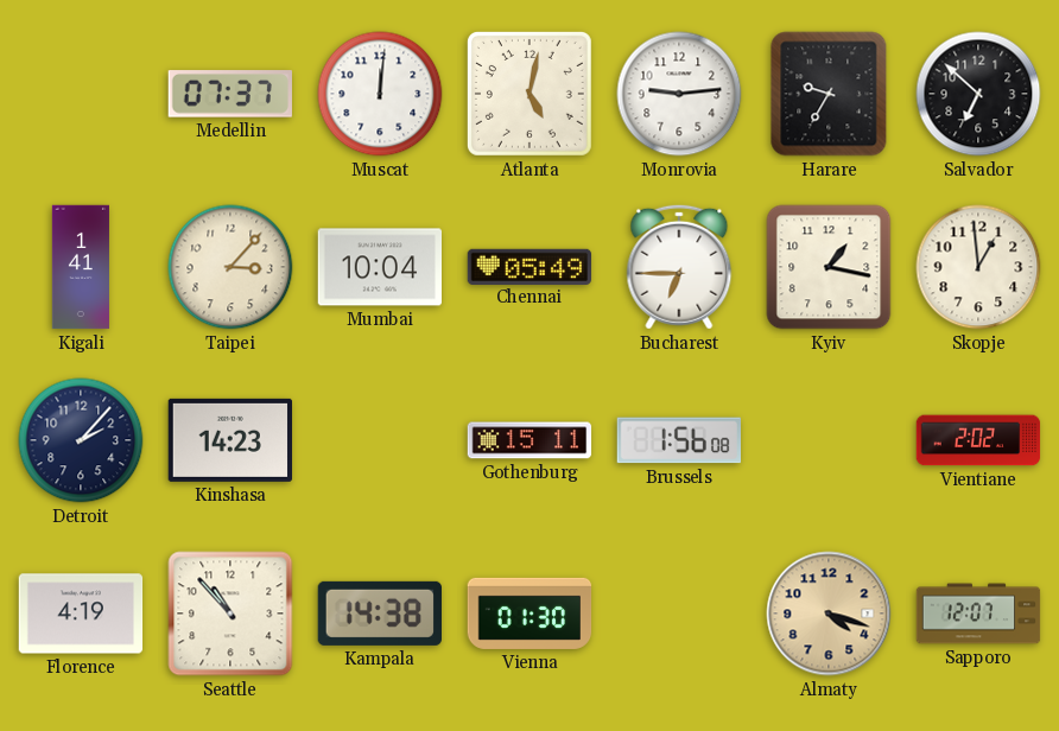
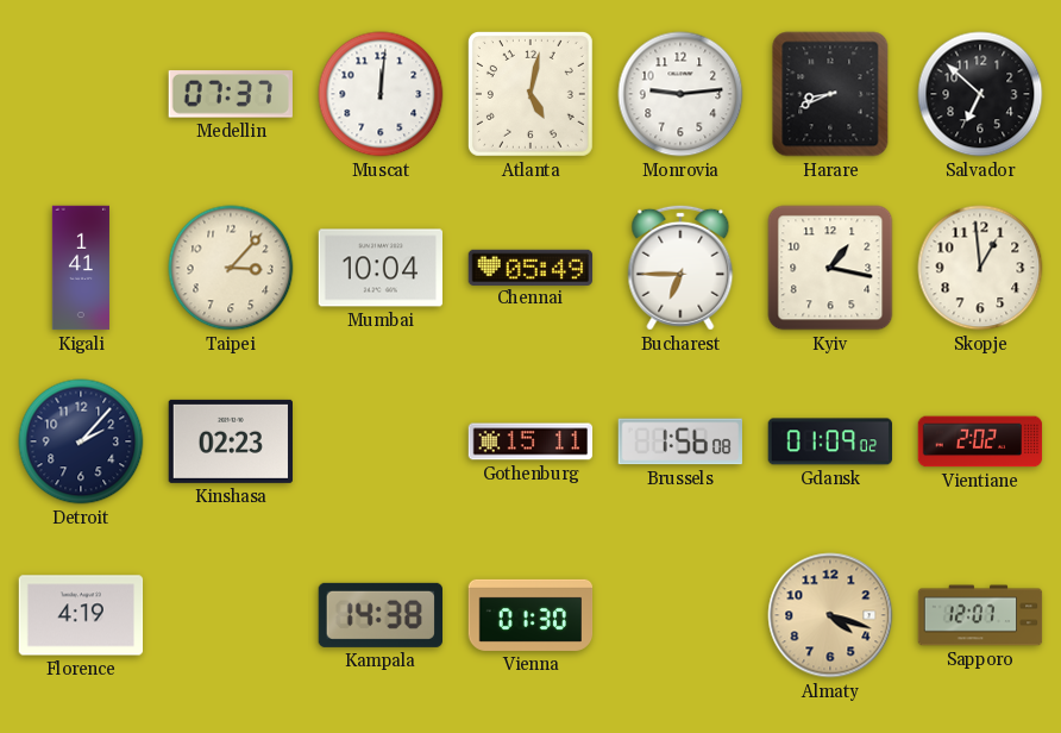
Harare: 9:35 -> 8:41
Kinshasa: 14:23 -> 02:23
Gdansk: none -> 01:09
Seattle: 10:53 -> none
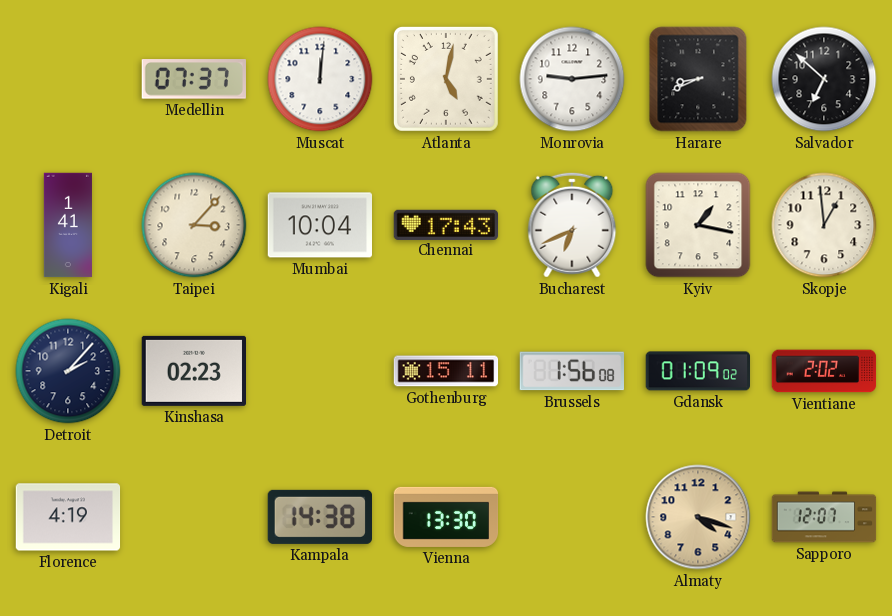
Chennai: 05:49 -> 17:43
Bucharest: 6:45 -> 6:41
Vienna: 01:30 -> 13:30
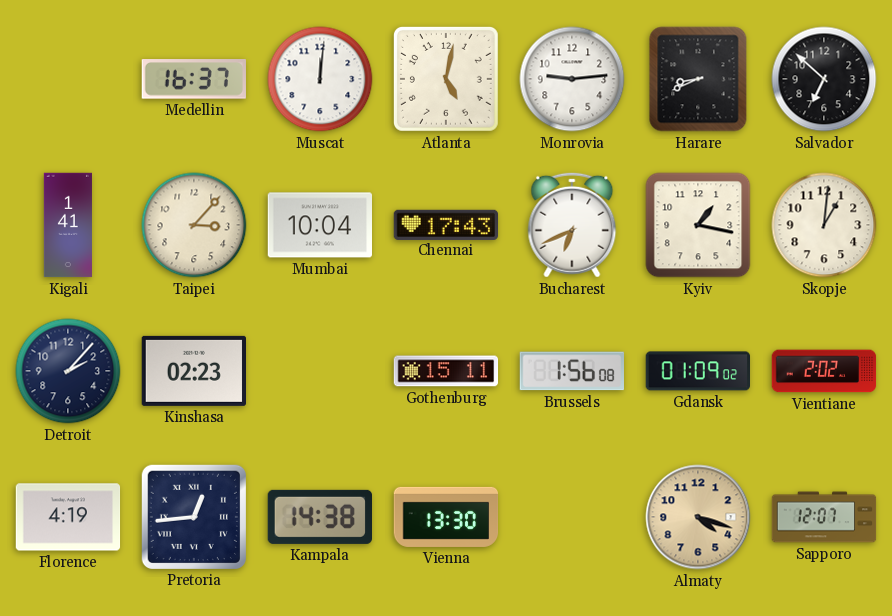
Medellin: 07:37 -> 16:37
Skopje: 12:59 -> 1:01
Pretoria: none -> 12:44
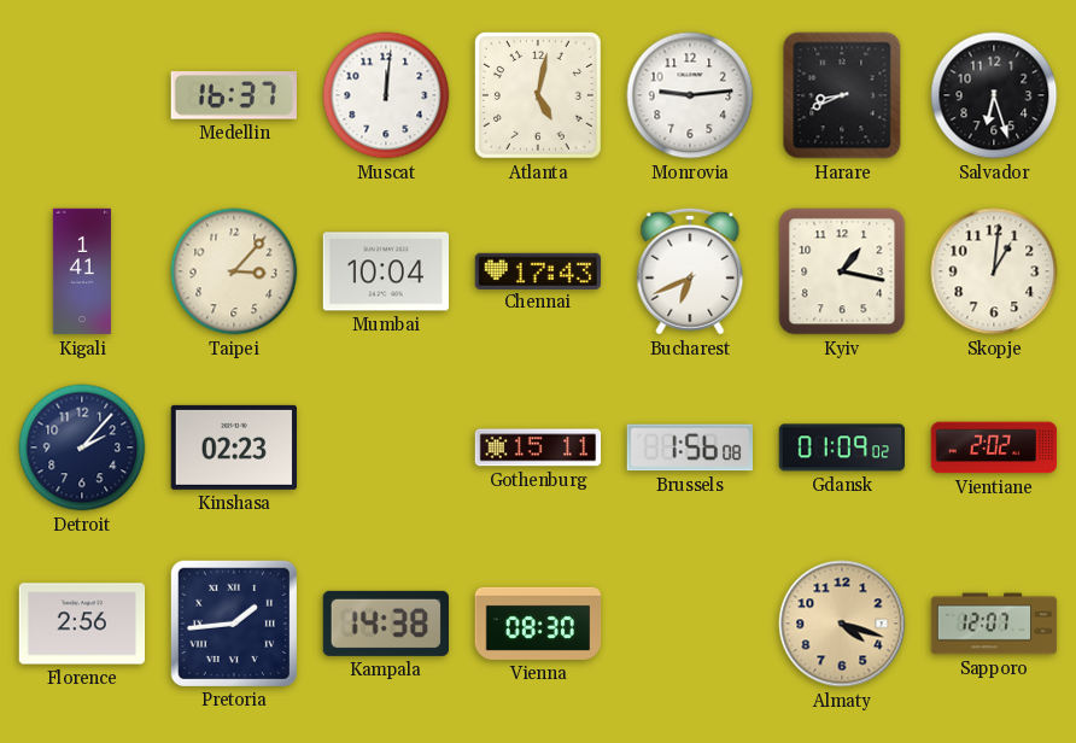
Salvador: 6:52 -> 6:27
Florence: 4:19 -> 2:56
Pretoria: 12:44 -> 1:44
Vienna: 13:30 -> 08:30
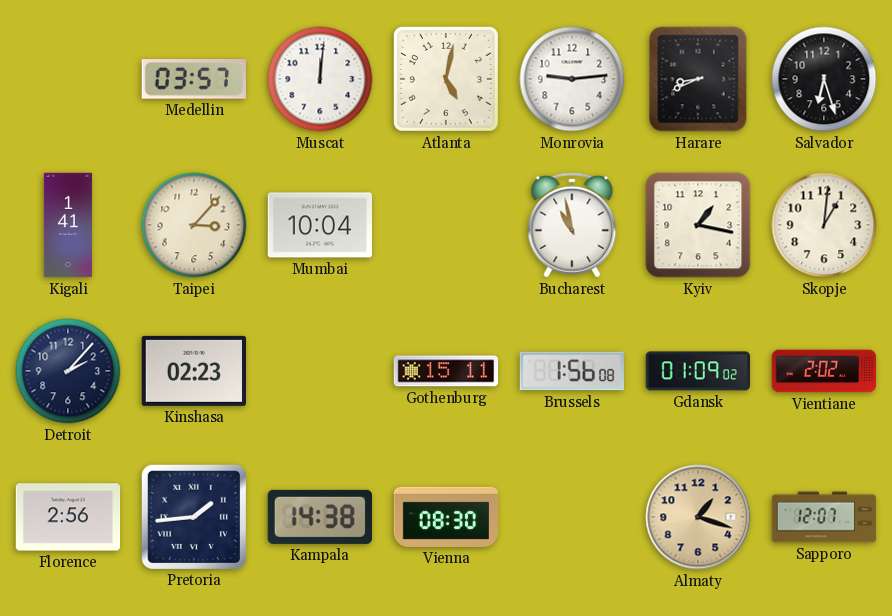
Medellin: 16:37 -> 03:57
Chennai: 17:43 -> none
Bucharest: 6:41 -> 10:58
Almaty: 4:18 -> 1:18
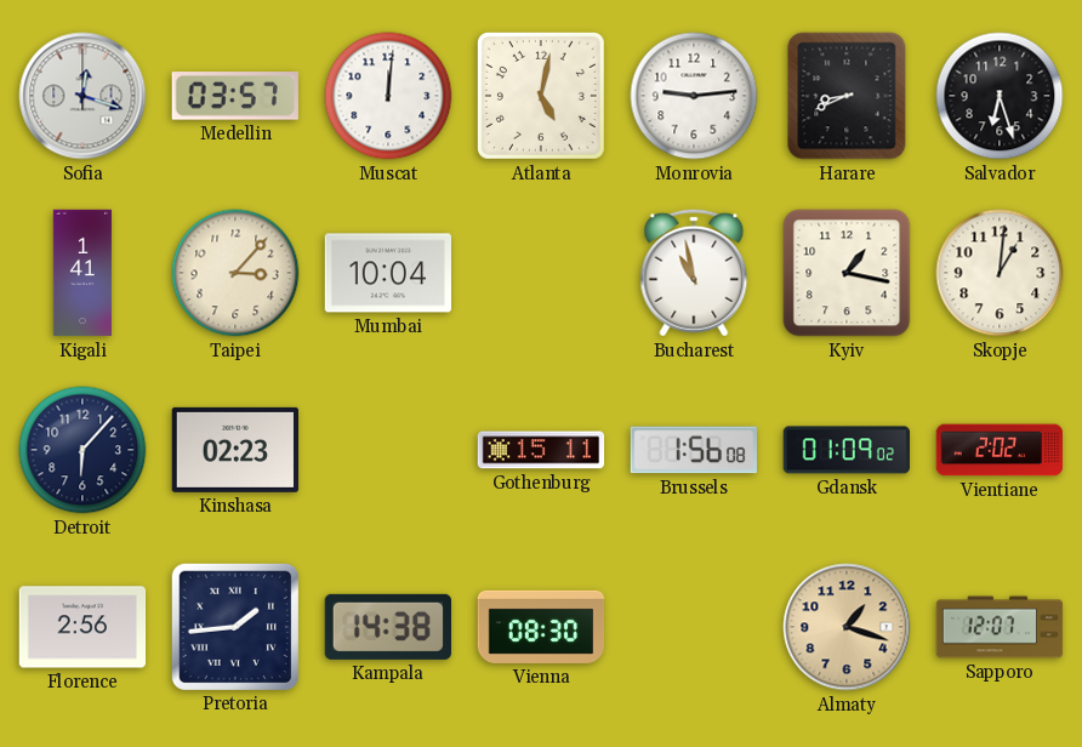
Sofia: none -> 12:18
Detroit: 2:07 -> 6:07
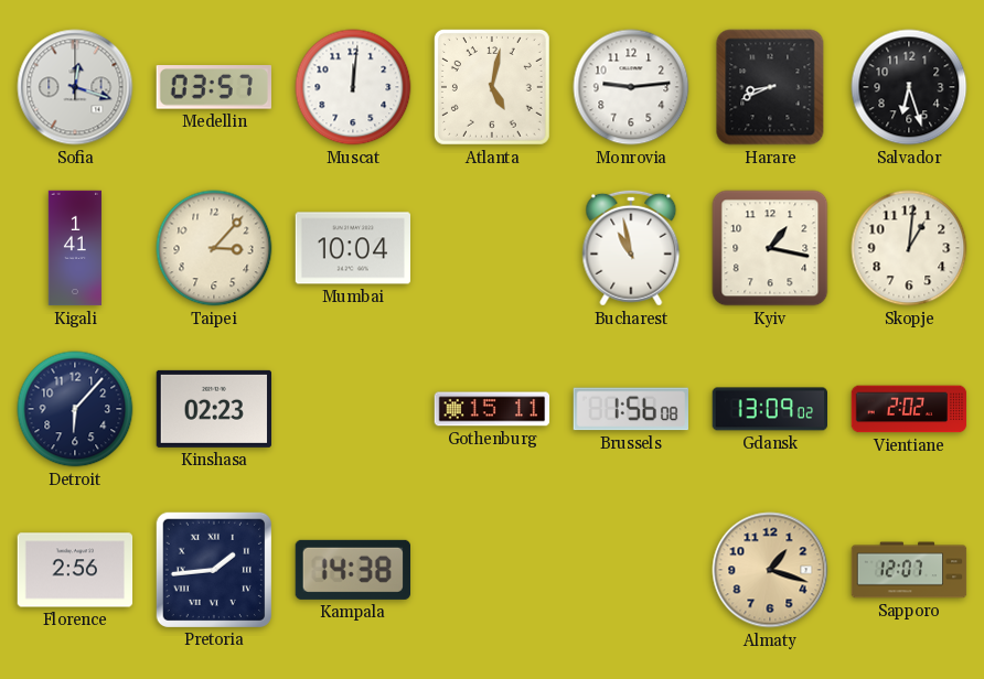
Gdansk: 01:09 -> 13:09
Vienna: 08:30 -> none
